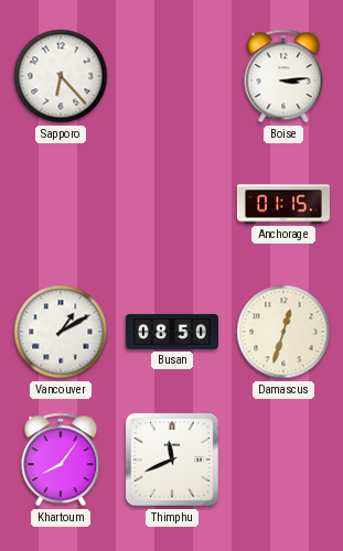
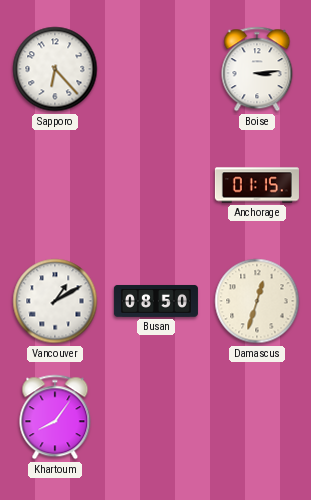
Thimphu: 11:41 -> none
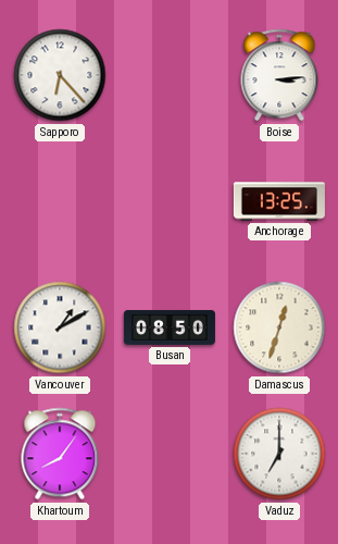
Anchorage: 01:15 -> 13:25
Vaduz: none -> 7:00
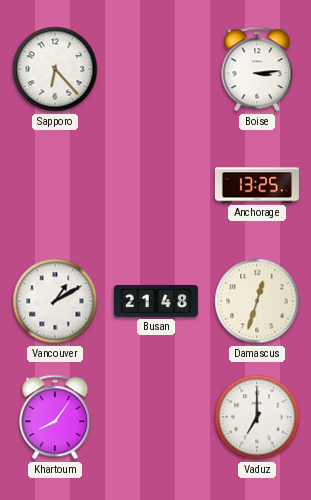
Busan: 08:50 -> 21:48
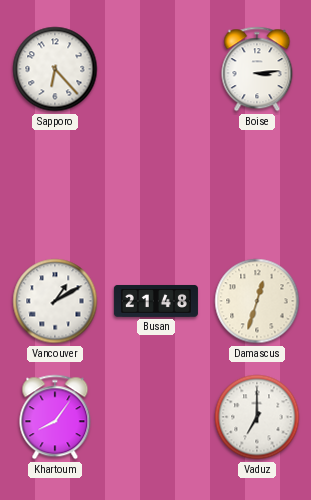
Anchorage: 13:25 -> none
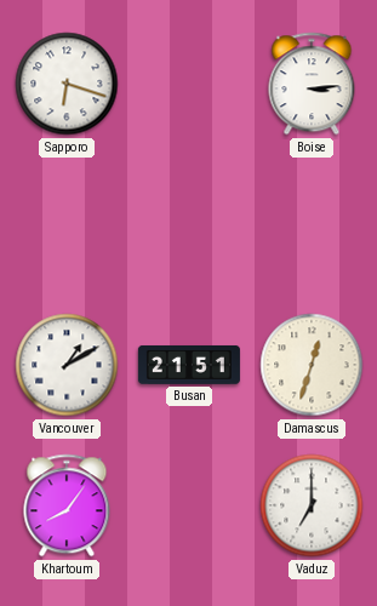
Sapporo: 6:23 -> 6:18
Busan: 21:48 -> 21:51
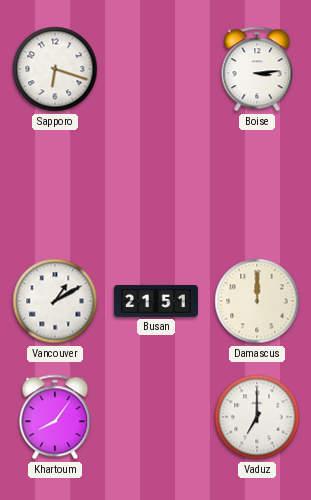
Damascus: 12:33 -> 12:00
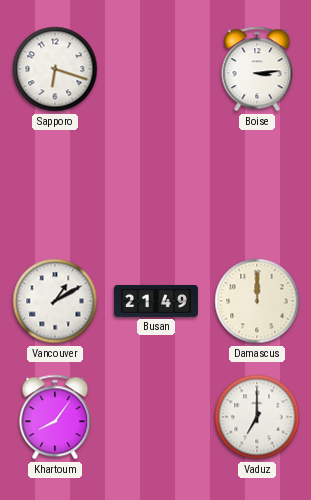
Busan: 21:51 -> 21:49
